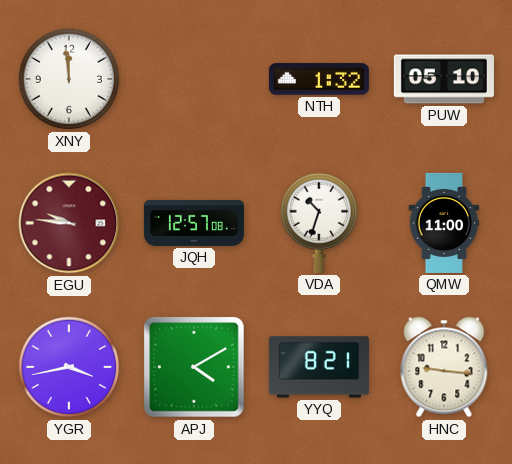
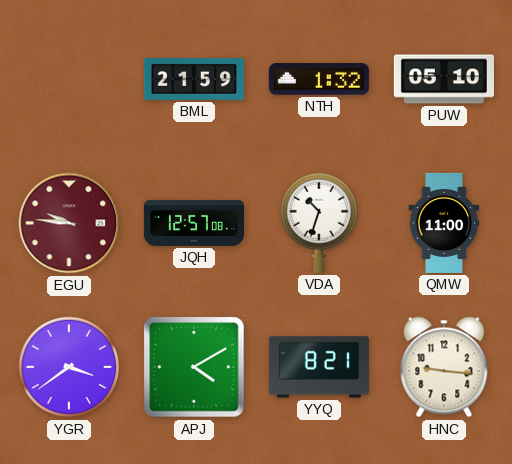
XNY: 11:59 -> none
BML: none -> 21:59
YGR: 3:43 -> 3:39
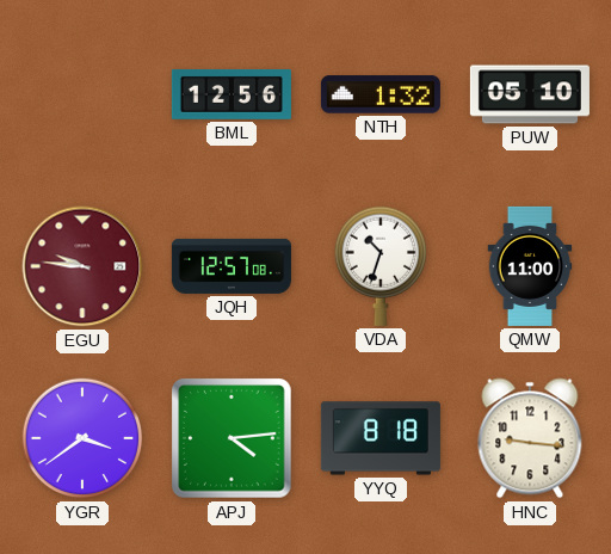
BML: 21:59 -> 12:56
APJ: 4:10 -> 4:14
YYQ: 8:21 -> 8:18
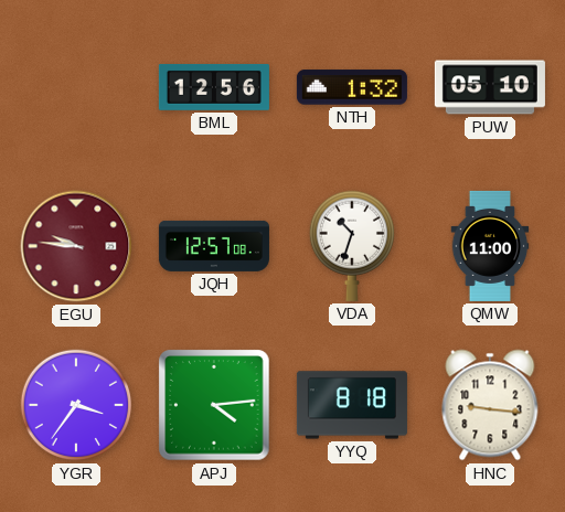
YGR: 3:39 -> 3:36
